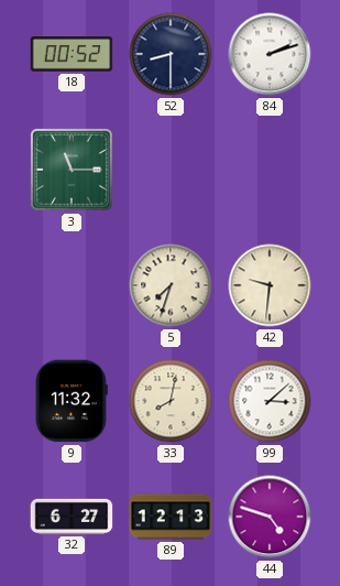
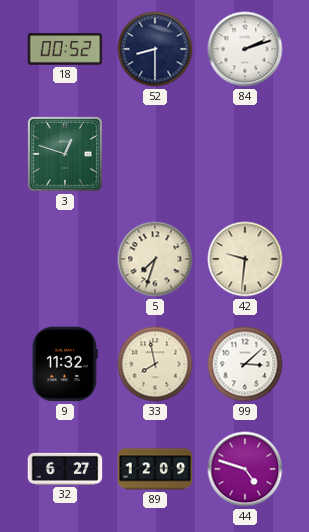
3: 11:15 -> 12:48
33: 8:02 -> 7:58
89: 12:13 -> 12:09
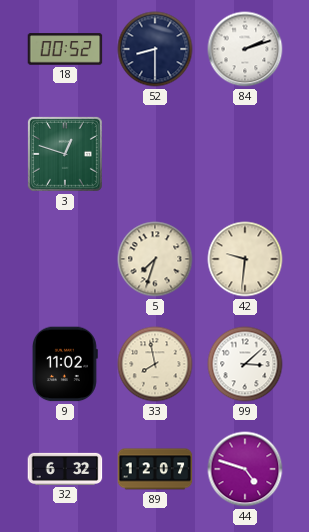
9: 11:32 -> 11:02
32: 6:27 -> 6:32
89: 12:09 -> 12:07
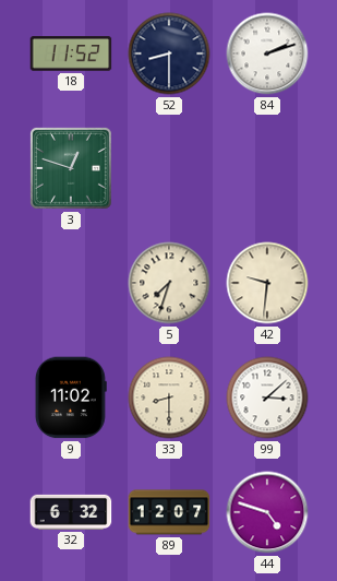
18: 00:52 -> 11:52
33: 7:58 -> 8:30
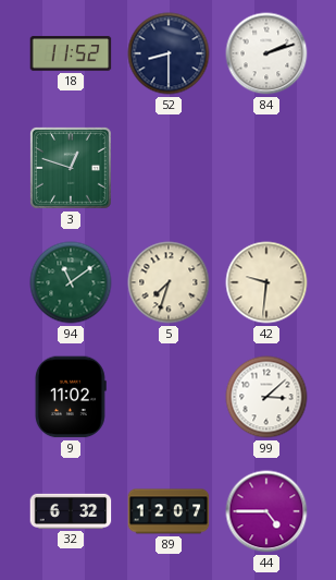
94: none -> 11:09
33: 8:30 -> none
44: 4:48 -> 4:45
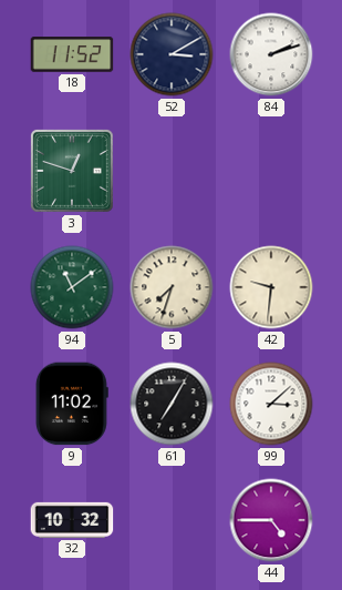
52: 8:30 -> 3:10
61: none -> 7:05
32: 6:32 -> 10:32
89: 12:07 -> none
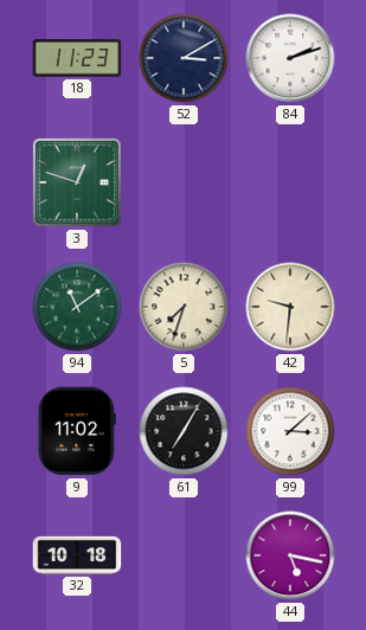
18: 11:52 -> 11:23
32: 10:32 -> 10:18
44: 4:45 -> 5:17
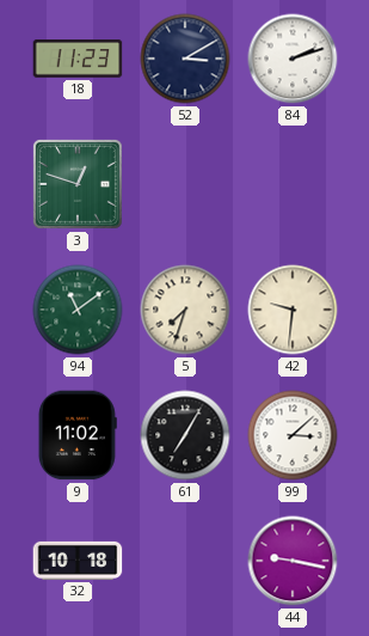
44: 5:17 -> 9:17
